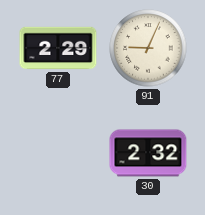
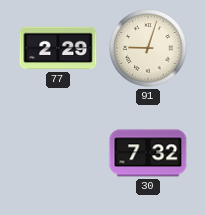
91: 9:04 -> 9:03
30: 2:32 -> 7:32
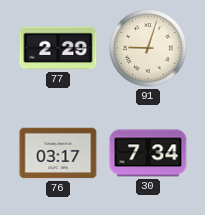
76: none -> 03:17
30: 7:32 -> 7:34
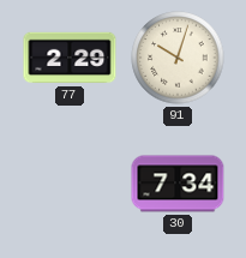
91: 9:03 -> 10:03
76: 03:17 -> none
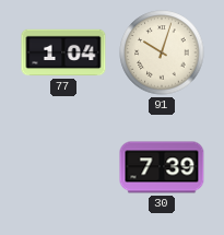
77: 2:29 -> 1:04
30: 7:34 -> 7:39
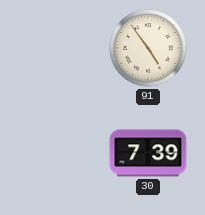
77: 1:04 -> none
91: 10:03 -> 4:54
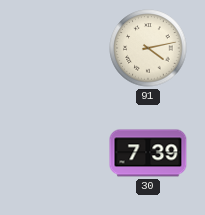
91: 4:54 -> 4:13
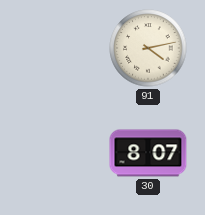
30: 7:39 -> 8:07
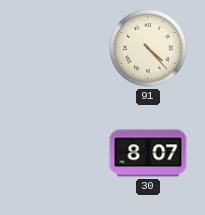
91: 4:13 -> 4:23
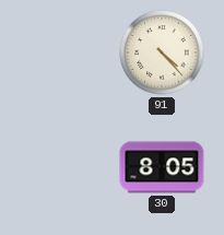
30: 8:07 -> 8:05
